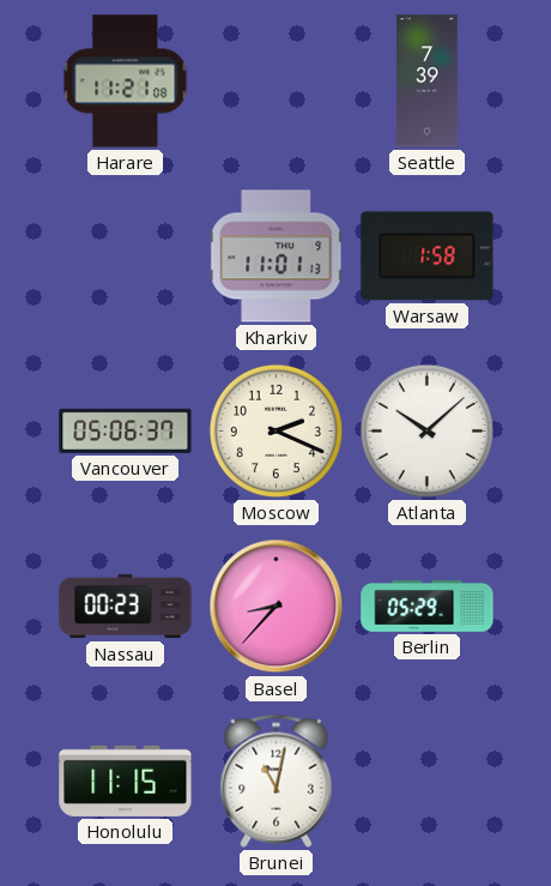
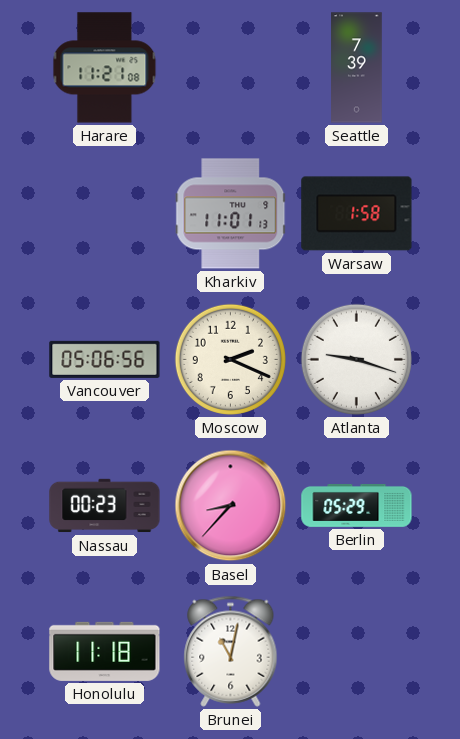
Vancouver: 05:06:37 -> 05:06:56
Atlanta: 10:08 -> 9:18
Honolulu: 11:15 -> 11:18
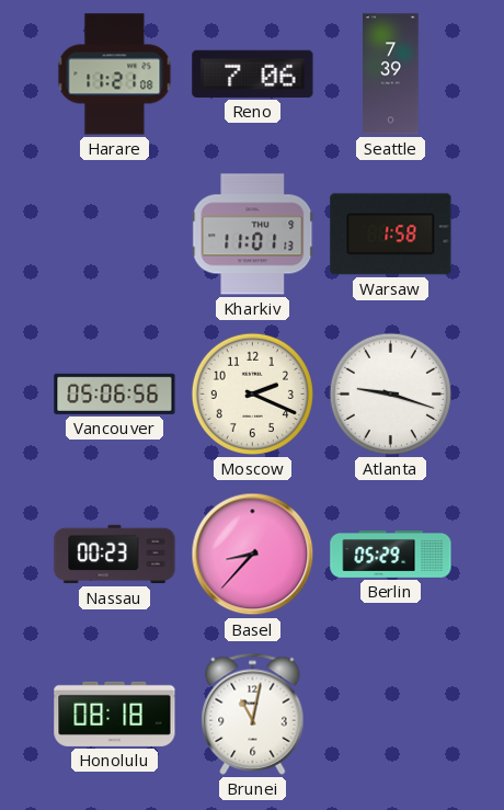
Reno: none -> 7:06
Honolulu: 11:18 -> 08:18
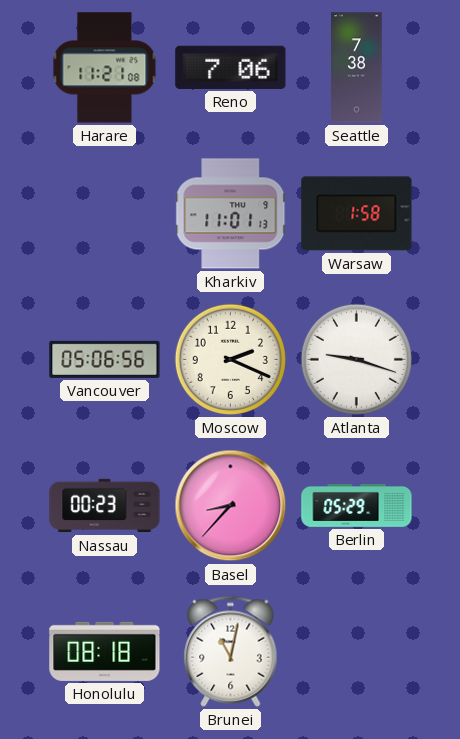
Seattle: 7:39 -> 7:38
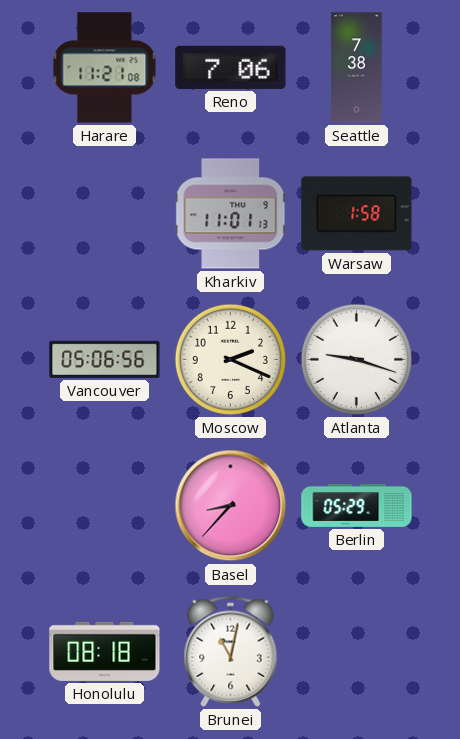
Nassau: 00:23 -> none
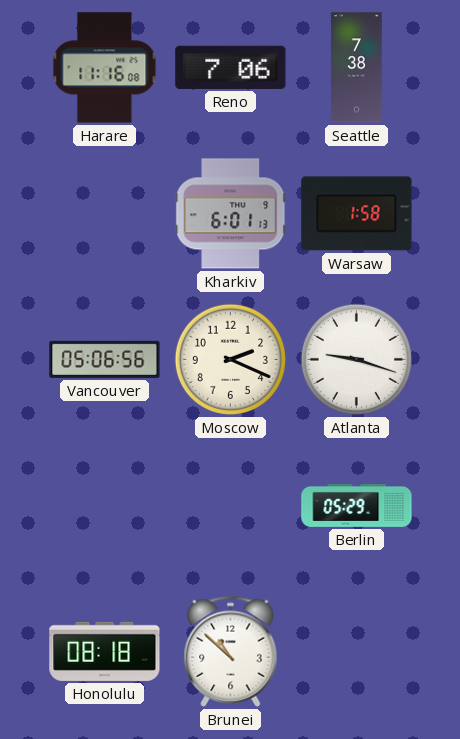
Harare: 11:21 -> 11:16
Kharkiv: 11:01 -> 6:01
Basel: 8:37 -> none
Brunei: 11:02 -> 10:52
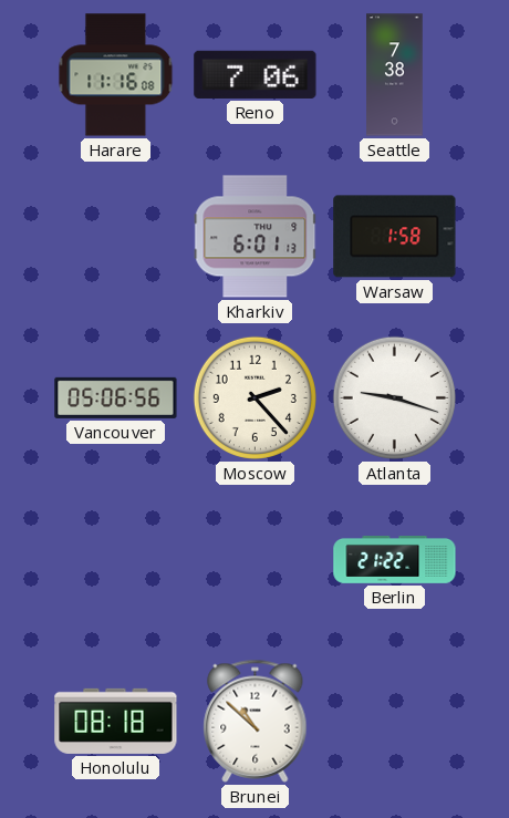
Moscow: 2:19 -> 2:23
Berlin: 05:29 -> 21:22
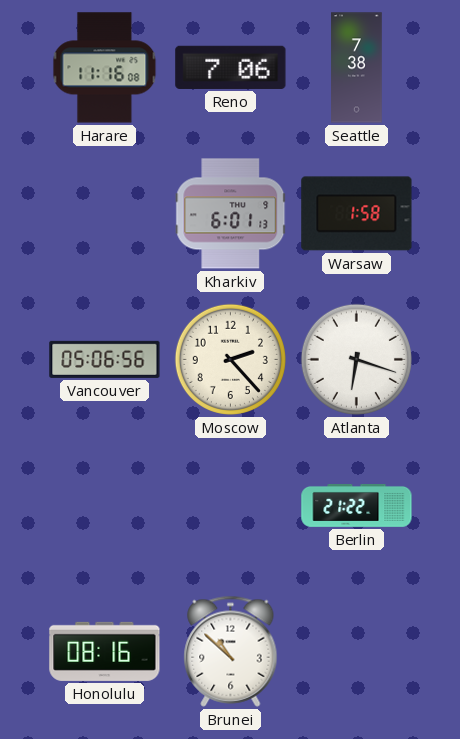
Atlanta: 9:18 -> 6:18
Honolulu: 08:18 -> 08:16
